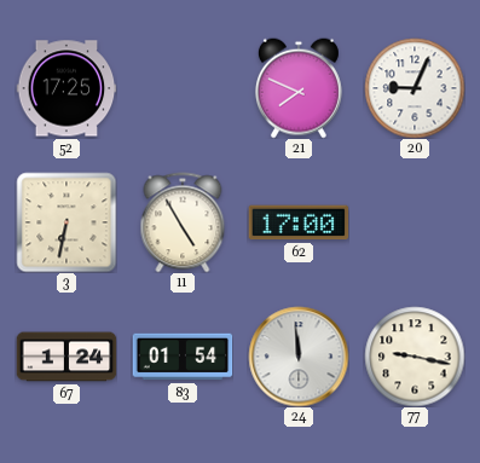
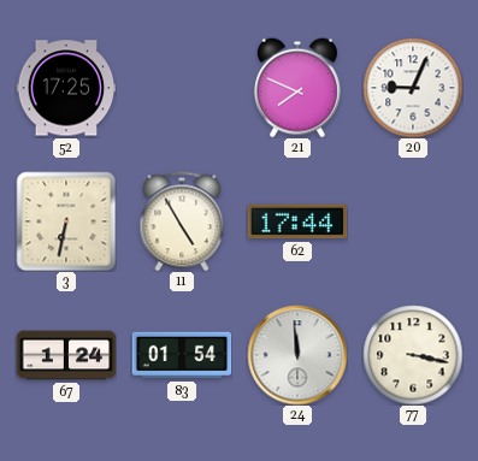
62: 17:00 -> 17:44
77: 9:17 -> 3:17
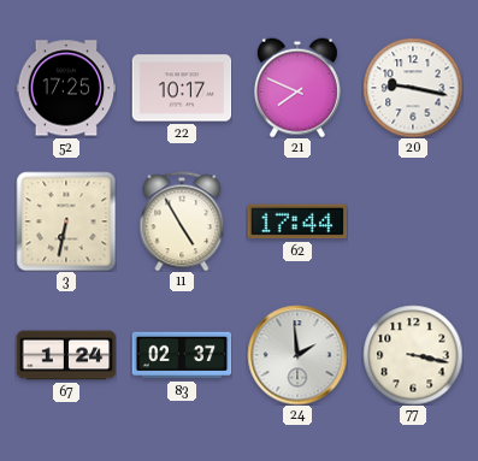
22: none -> 10:17
20: 9:04 -> 9:17
83: 01:54 -> 02:37
24: 11:59 -> 1:59
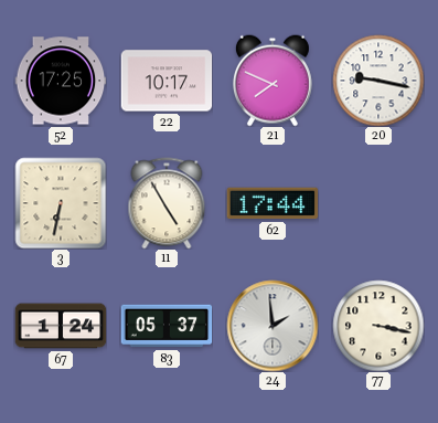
83: 02:37 -> 05:37
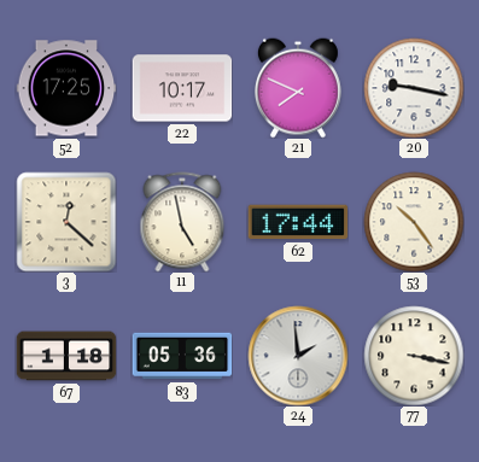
3: 6:32 -> 12:22
11: 4:55 -> 4:58
53: none -> 10:24
67: 1:24 -> 1:18
83: 05:37 -> 05:36
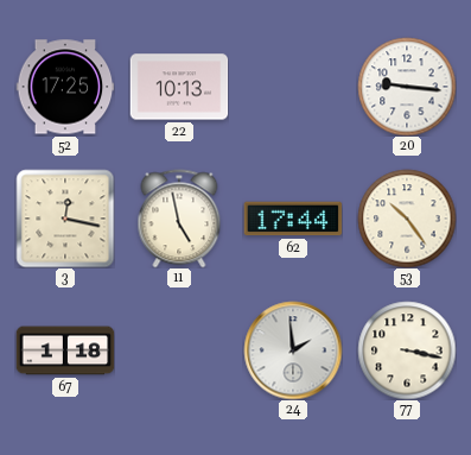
22: 10:17 -> 10:13
21: 7:49 -> none
20: 9:17 -> 9:16
3: 12:22 -> 12:17
83: 05:36 -> none
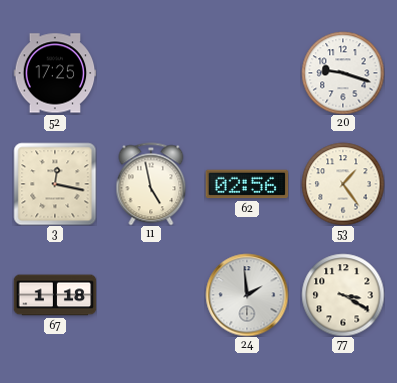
22: 10:13 -> none
20: 9:16 -> 9:18
62: 17:44 -> 02:56
53: 10:24 -> 1:24
77: 3:17 -> 3:20
